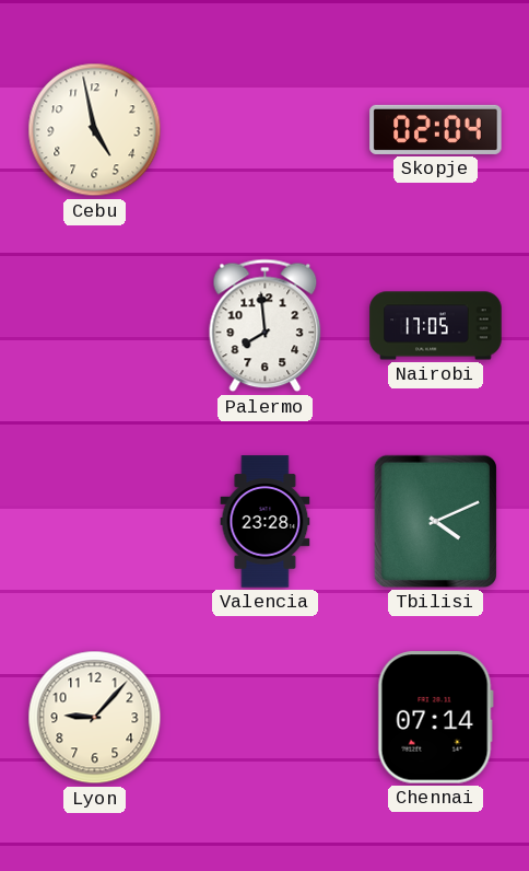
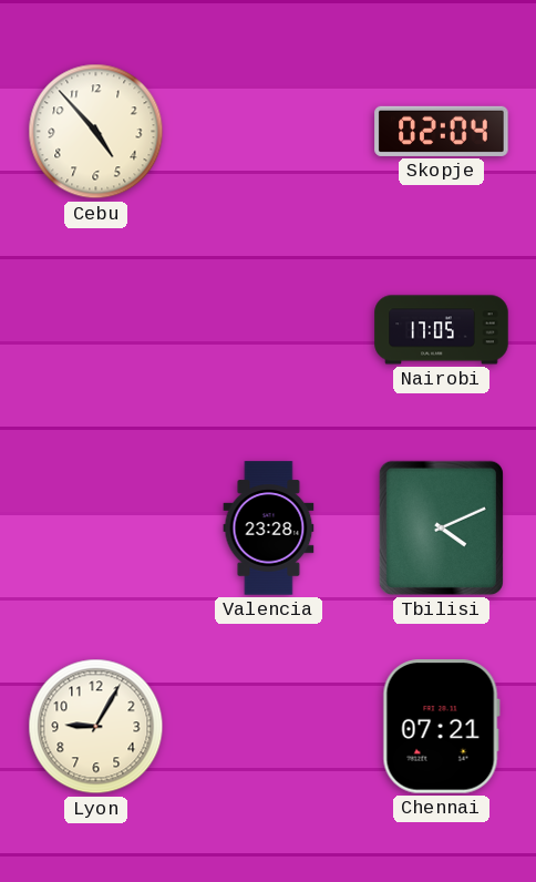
Cebu: 4:58 -> 4:53
Palermo: 7:59 -> none
Lyon: 9:07 -> 9:05
Chennai: 07:14 -> 07:21
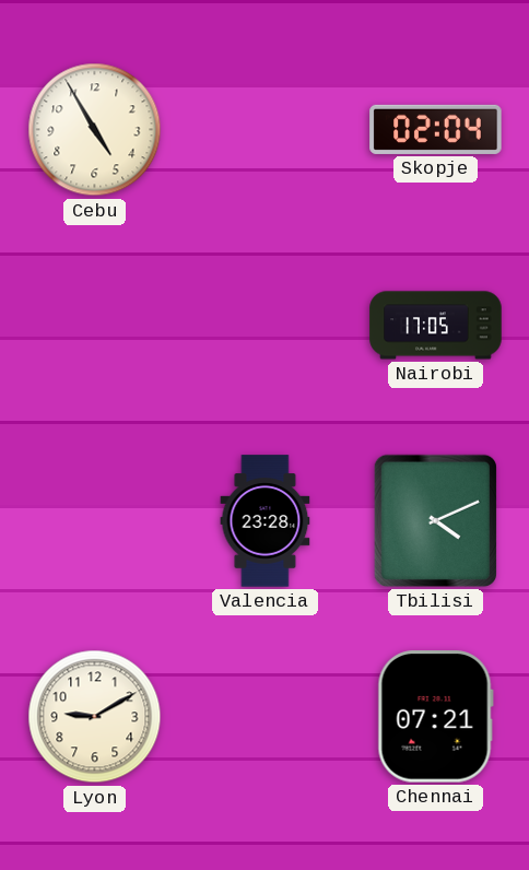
Cebu: 4:53 -> 4:55
Lyon: 9:05 -> 9:10
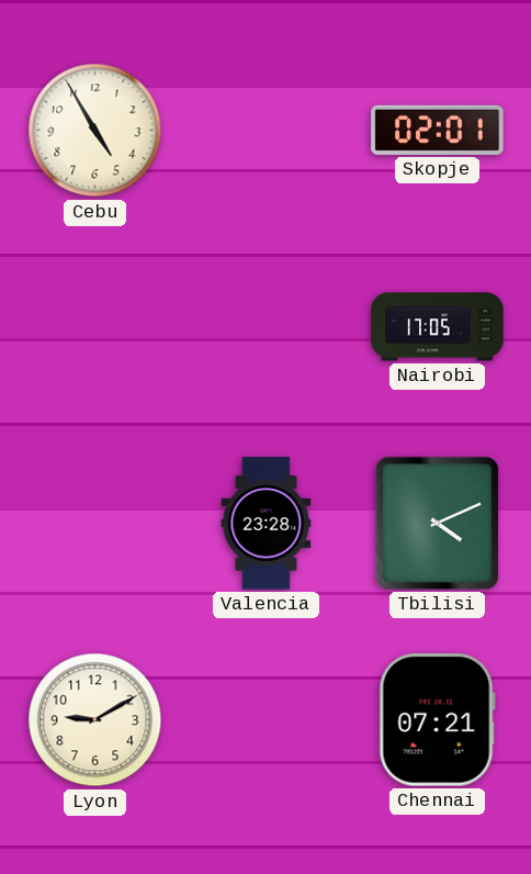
Skopje: 02:04 -> 02:01
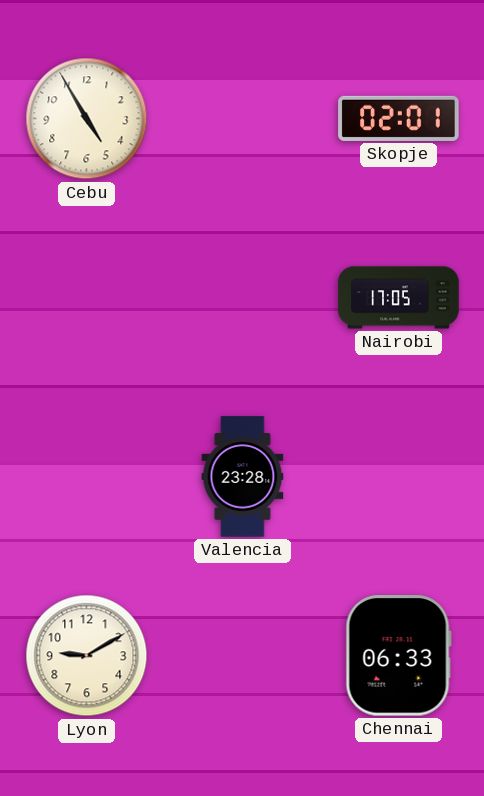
Tbilisi: 4:11 -> none
Chennai: 07:21 -> 06:33
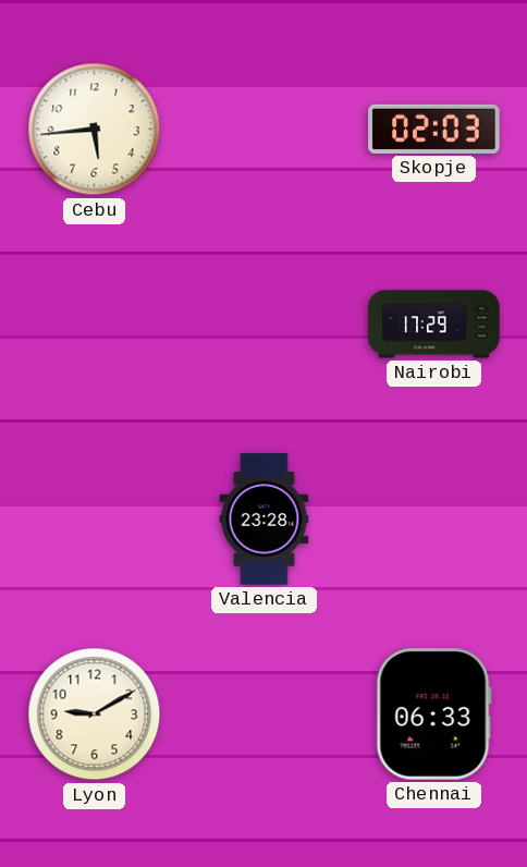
Cebu: 4:55 -> 5:44
Skopje: 02:01 -> 02:03
Nairobi: 17:05 -> 17:29
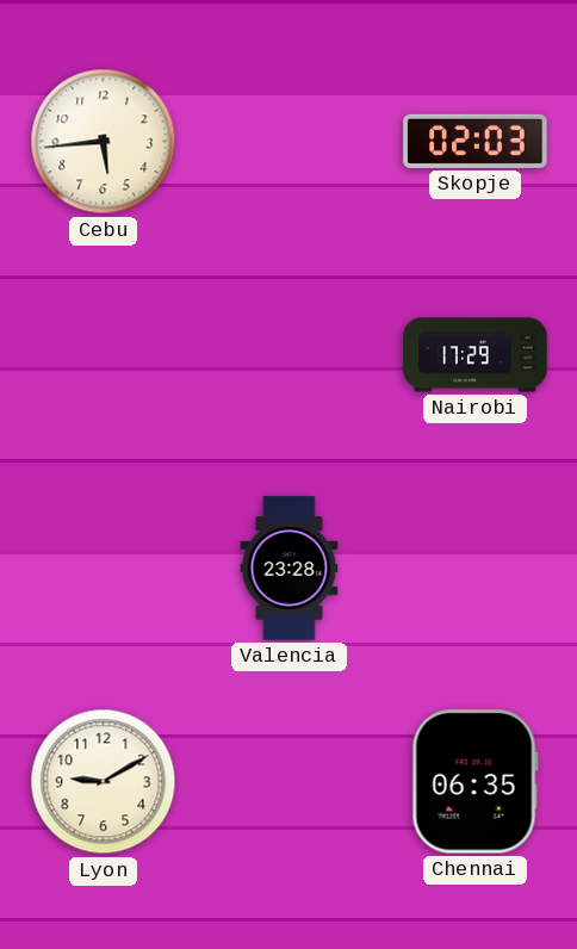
Chennai: 06:33 -> 06:35
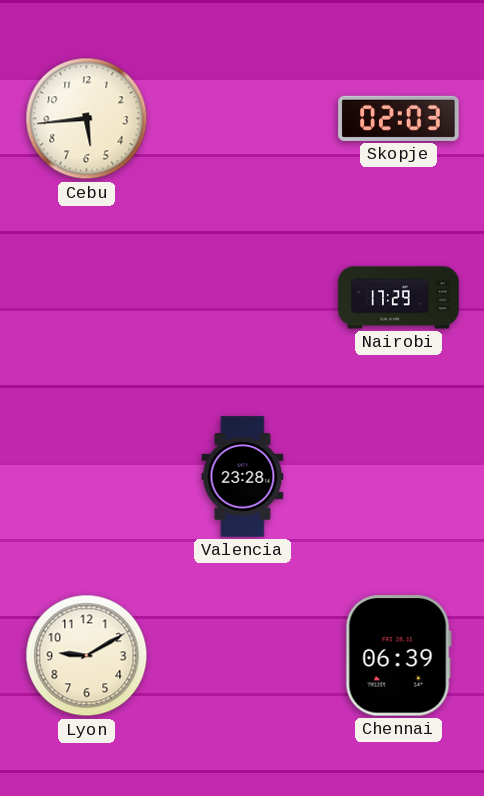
Chennai: 06:35 -> 06:39
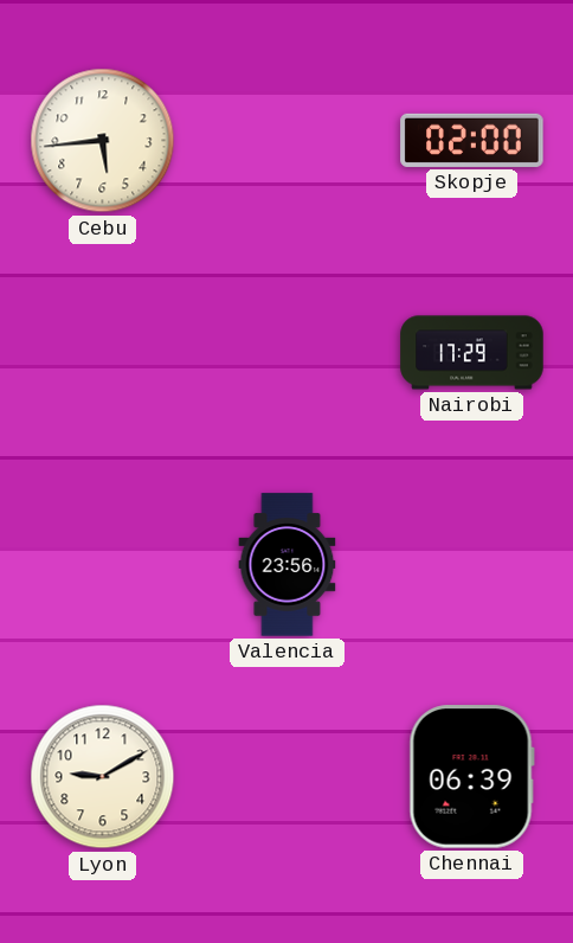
Skopje: 02:03 -> 02:00
Valencia: 23:28 -> 23:56
